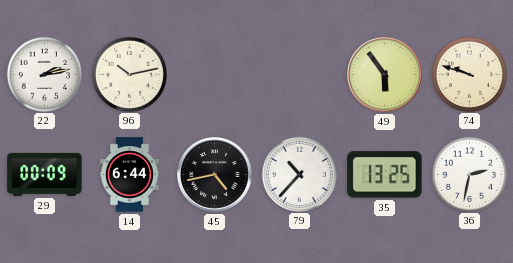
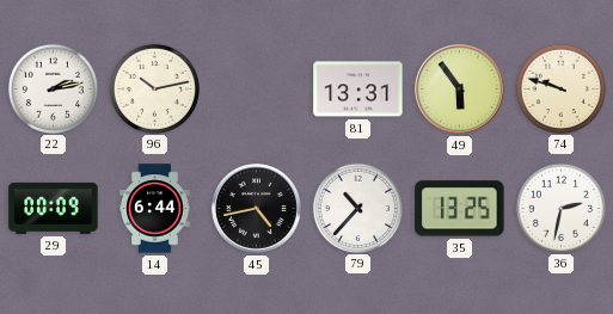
81: none -> 13:31
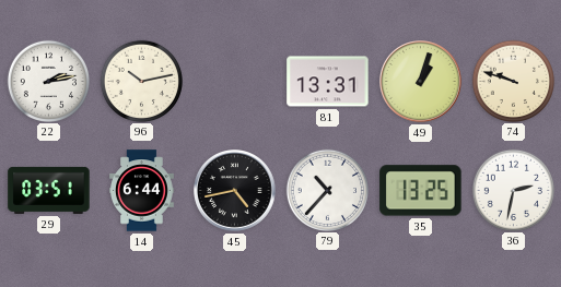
49: 5:54 -> 1:03
29: 00:09 -> 03:51
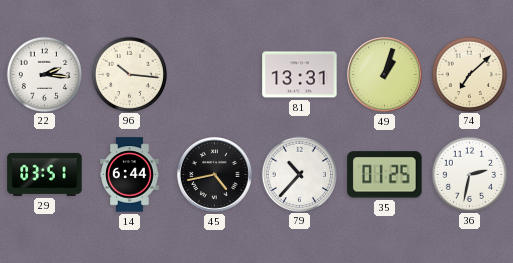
22: 2:13 -> 2:16
96: 10:13 -> 10:16
74: 9:48 -> 7:08
35: 13:25 -> 01:25
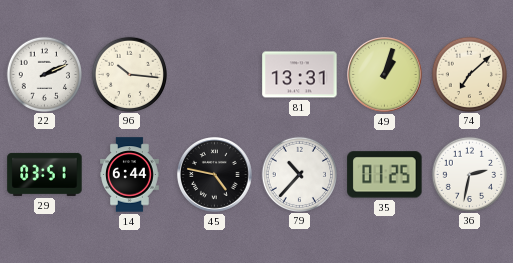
22: 2:16 -> 2:11
45: 4:43 -> 4:47
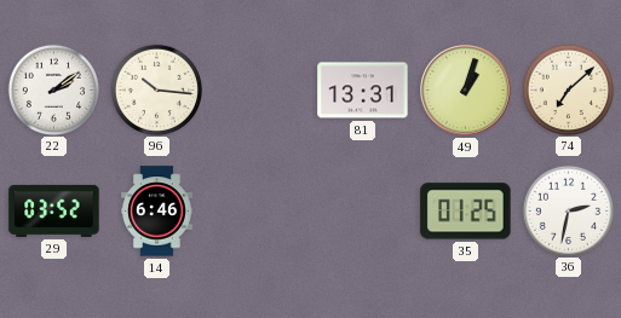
22: 2:11 -> 2:09
29: 03:51 -> 03:52
14: 6:44 -> 6:46
45: 4:47 -> none
79: 10:37 -> none
